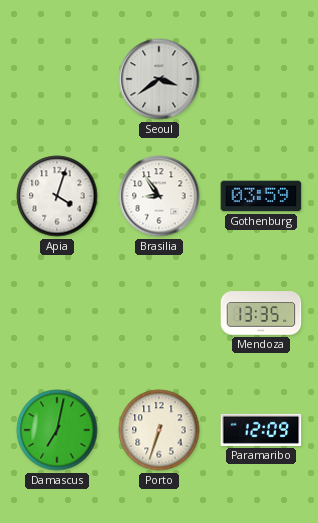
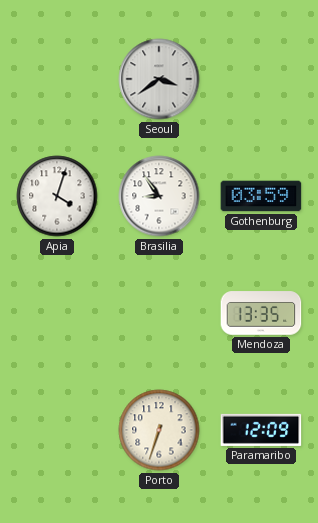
Damascus: 7:02 -> none
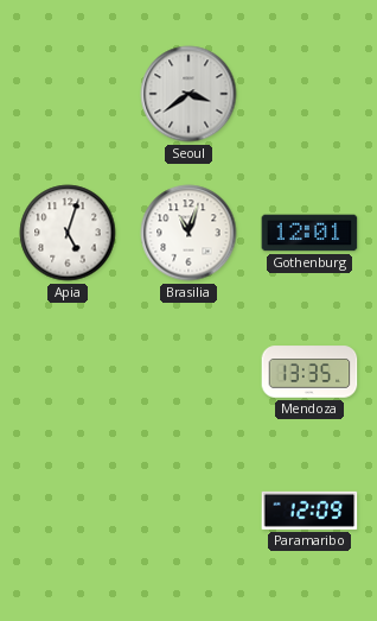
Apia: 4:03 -> 5:03
Brasilia: 8:54 -> 11:03
Gothenburg: 03:59 -> 12:01
Porto: 6:33 -> none
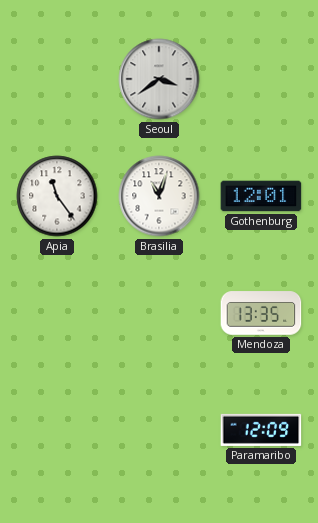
Apia: 5:03 -> 11:24
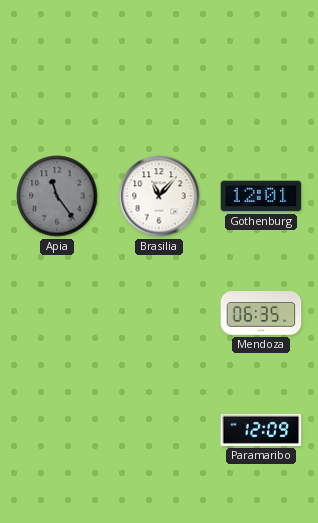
Seoul: 3:39 -> none
Apia dial: white -> grey
Brasilia: 11:03 -> 11:07
Mendoza: 13:35 -> 06:35
